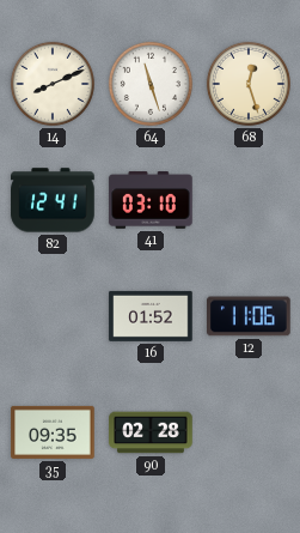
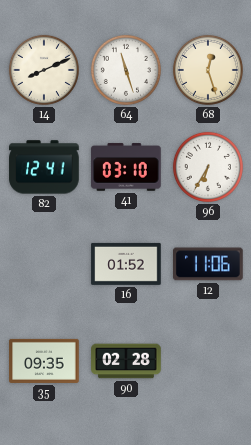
96: none -> 6:35
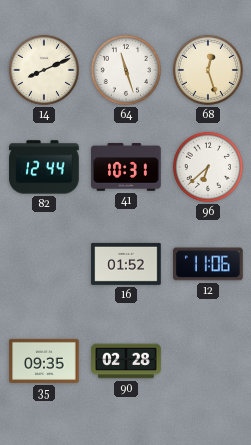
82: 12:41 -> 12:44
41: 03:10 -> 10:31
96: 6:35 -> 6:38
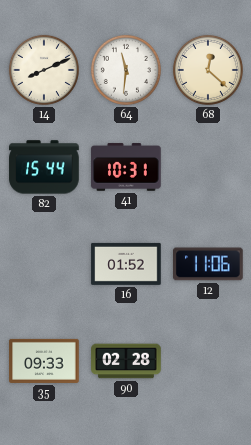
64: 11:27 -> 11:31
68: 12:27 -> 12:22
82: 12:44 -> 15:44
96: 6:38 -> none
35: 09:35 -> 09:33
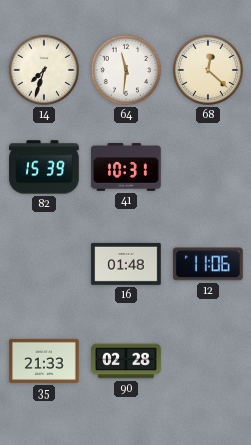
14: 8:11 -> 7:33
82: 15:44 -> 15:39
16: 01:52 -> 01:48
35: 09:33 -> 21:33
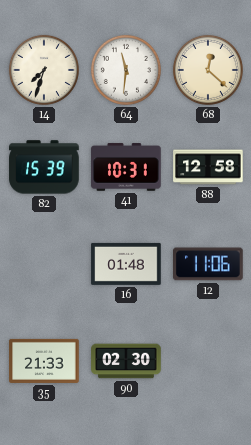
88: none -> 12:58
90: 02:28 -> 02:30
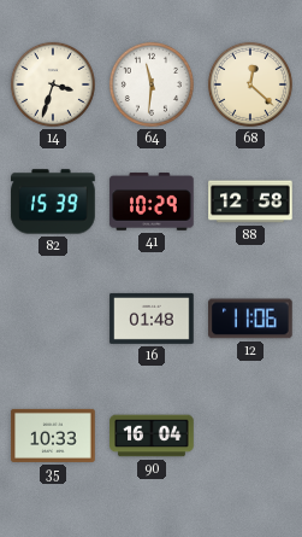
14: 7:33 -> 3:33
41: 10:31 -> 10:29
35: 21:33 -> 10:33
90: 02:30 -> 16:04
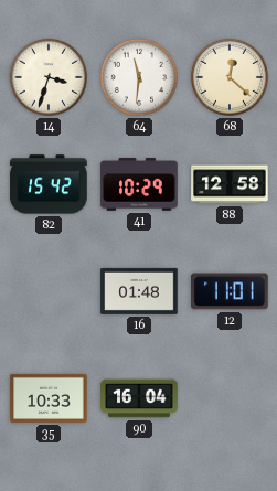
82: 15:39 -> 15:42
12: 11:06 -> 11:01
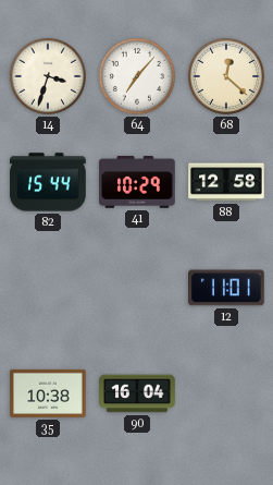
64: 11:31 -> 7:07
82: 15:42 -> 15:44
16: 01:48 -> none
35: 10:33 -> 10:38
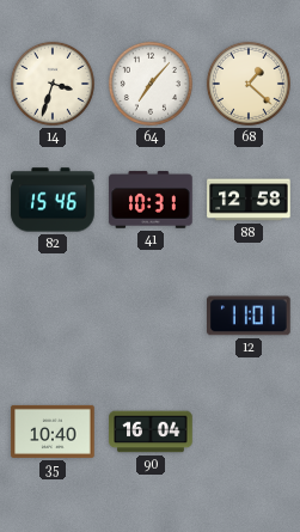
68: 12:22 -> 1:22
82: 15:44 -> 15:46
41: 10:29 -> 10:31
35: 10:38 -> 10:40
